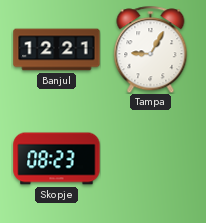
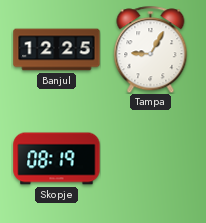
Banjul: 12:21 -> 12:25
Skopje: 08:23 -> 08:19
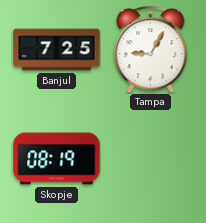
Banjul: 12:25 -> 7:25
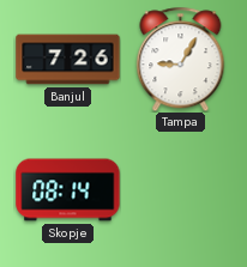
Banjul: 7:25 -> 7:26
Skopje: 08:19 -> 08:14
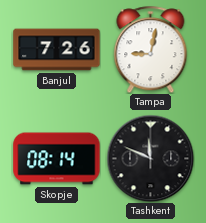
Tampa: 9:05 -> 9:02
Tashkent: none -> 11:49
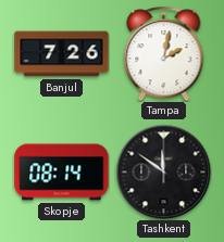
Tampa: 9:02 -> 2:02
Tashkent: 11:49 -> 11:51
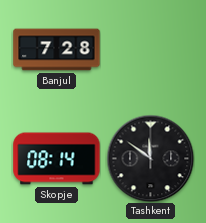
Banjul: 7:26 -> 7:28
Tampa: 2:02 -> none
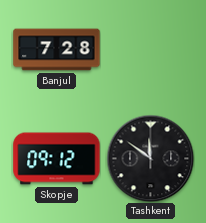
Skopje: 08:14 -> 09:12
